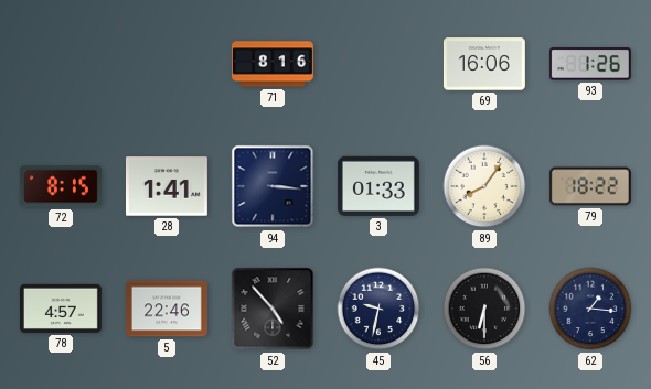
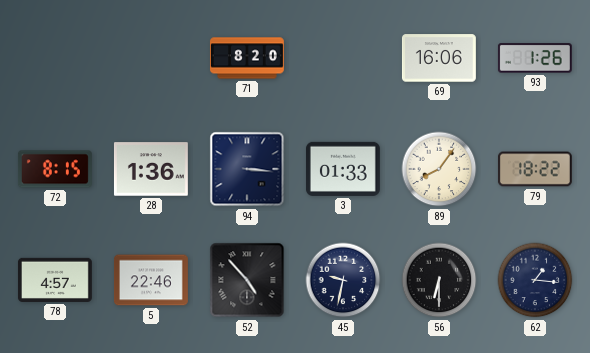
71: 8:16 -> 8:20
28: 1:41 -> 1:36
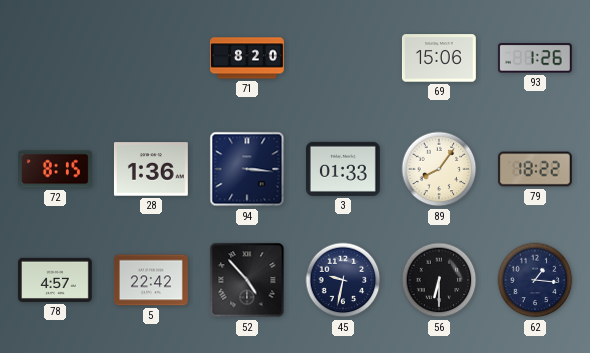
69: 16:06 -> 15:06
5: 22:46 -> 22:42
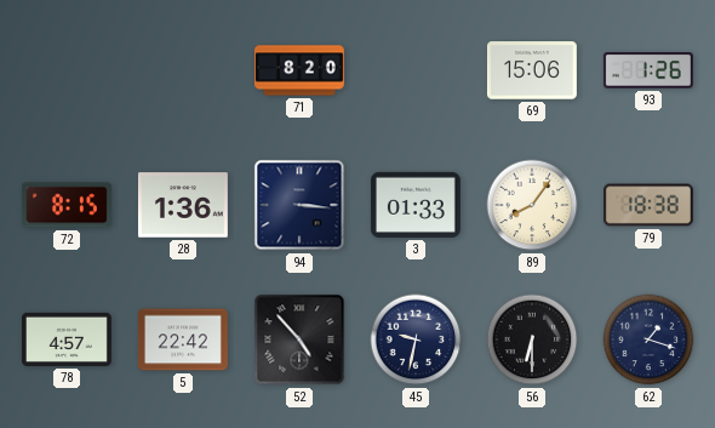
79: 18:22 -> 18:38
62: 1:16 -> 1:18
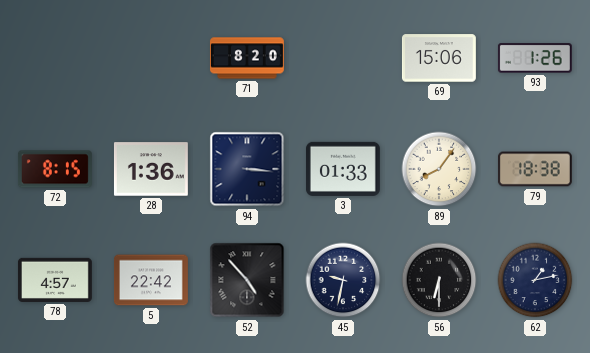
62: 1:18 -> 1:13
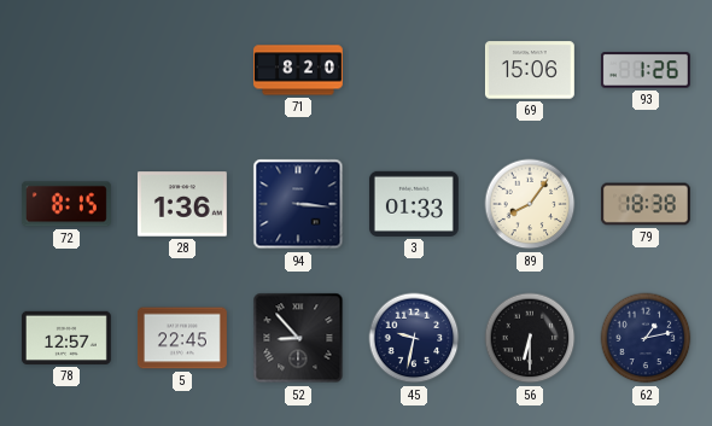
78: 4:57 -> 12:57
5: 22:42 -> 22:45
52: 4:53 -> 8:53
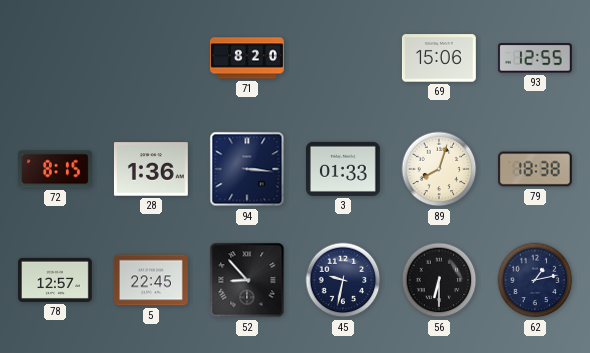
93: 1:26 -> 12:55
89: 8:06 -> 8:03
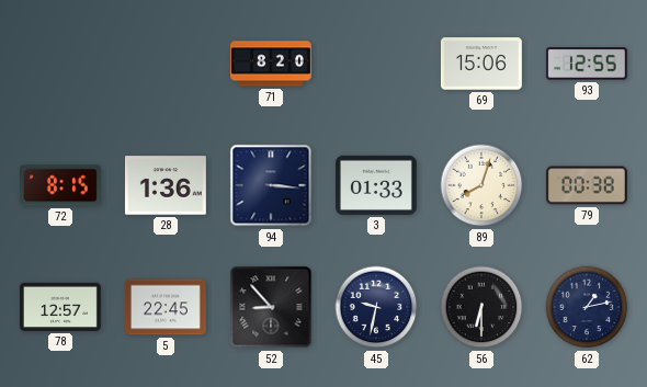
79: 18:38 -> 00:38
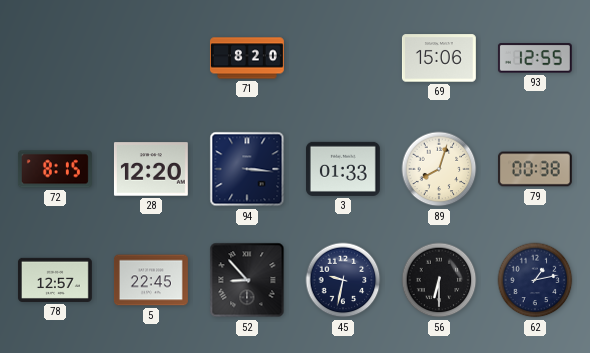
28: 1:36 -> 12:20
